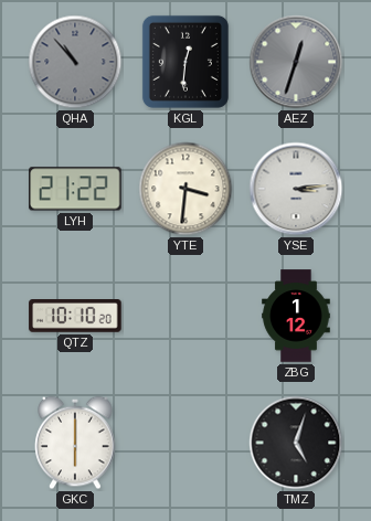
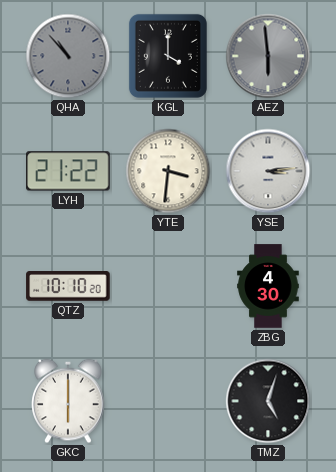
KGL: 12:31 -> 4:00
AEZ: 12:33 -> 5:59
ZBG: 1:12 -> 4:30
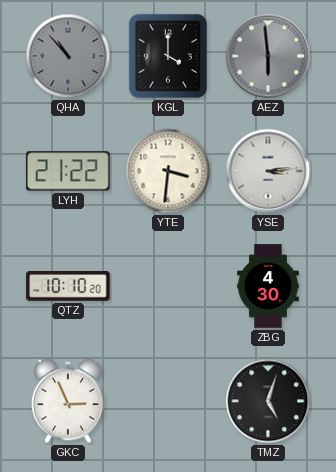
GKC: 6:00 -> 2:56
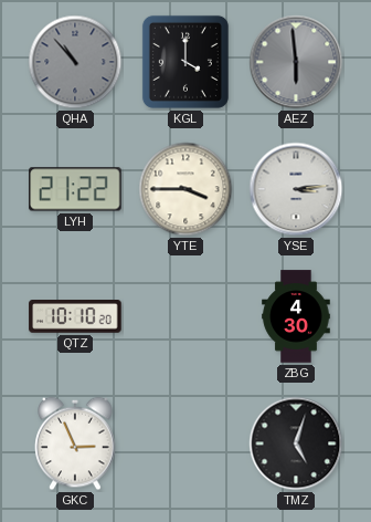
YTE: 3:31 -> 3:45
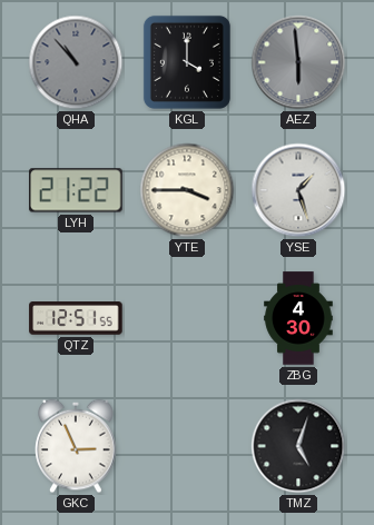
YSE: 3:14 -> 1:27
QTZ: 10:10 -> 12:51
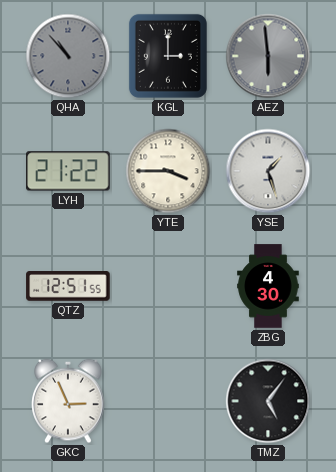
KGL: 4:00 -> 3:00
TMZ: 5:03 -> 5:06
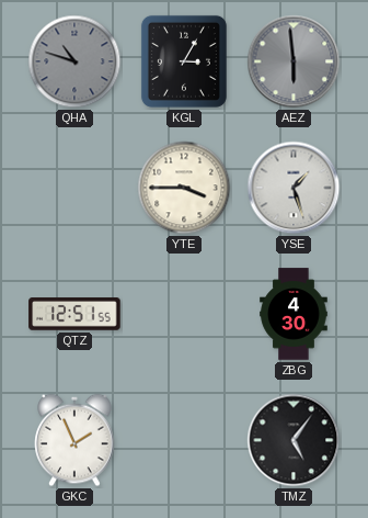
QHA: 10:53 -> 10:48
KGL: 3:00 -> 3:05
LYH: 21:22 -> none
GKC: 2:56 -> 1:56
